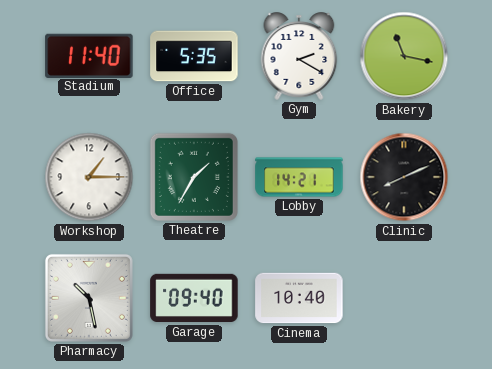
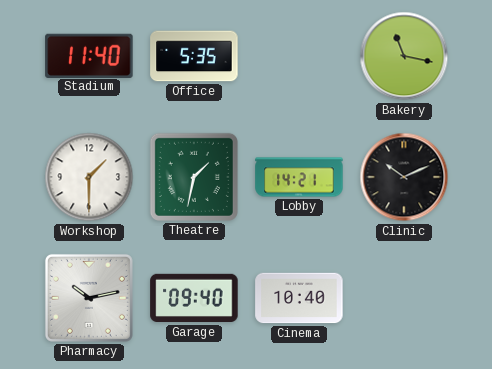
Gym: 2:20 -> none
Workshop: 1:15 -> 1:30
Theatre: 1:35 -> 1:32
Clinic: 8:11 -> 10:11
Pharmacy: 10:28 -> 10:13
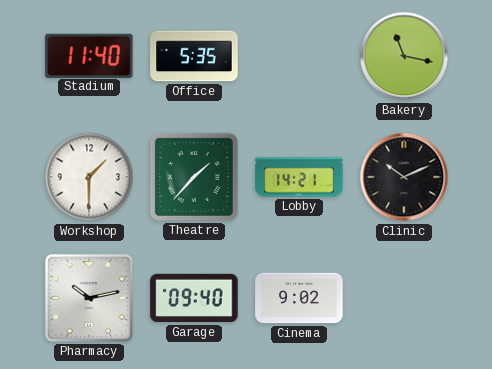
Theatre: 1:32 -> 1:37
Cinema: 10:40 -> 9:02
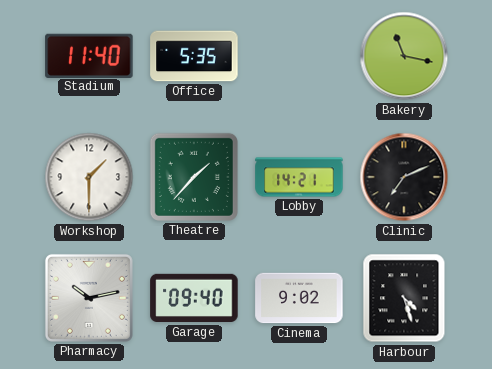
Clinic: 10:11 -> 7:11
Harbour: none -> 4:27
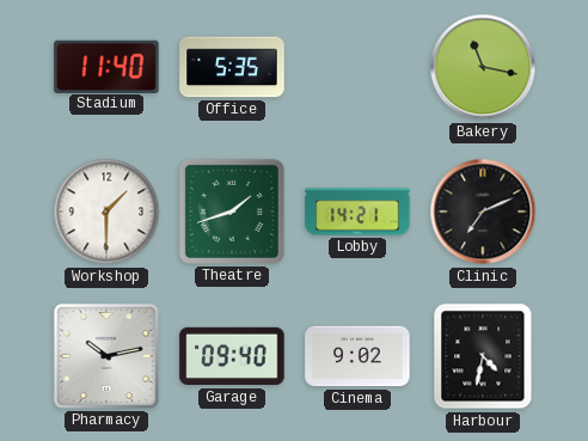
Theatre: 1:37 -> 1:42
Harbour: 4:27 -> 4:32
